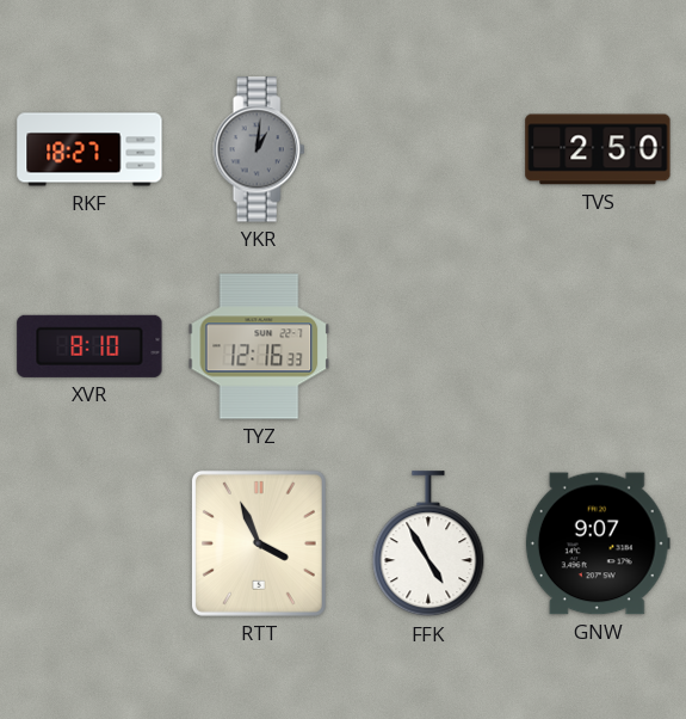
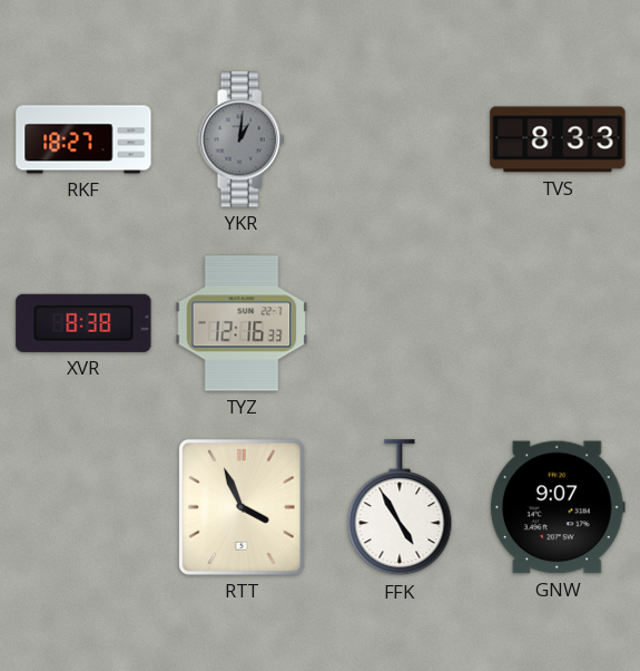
TVS: 2:50 -> 8:33
XVR: 8:10 -> 8:38
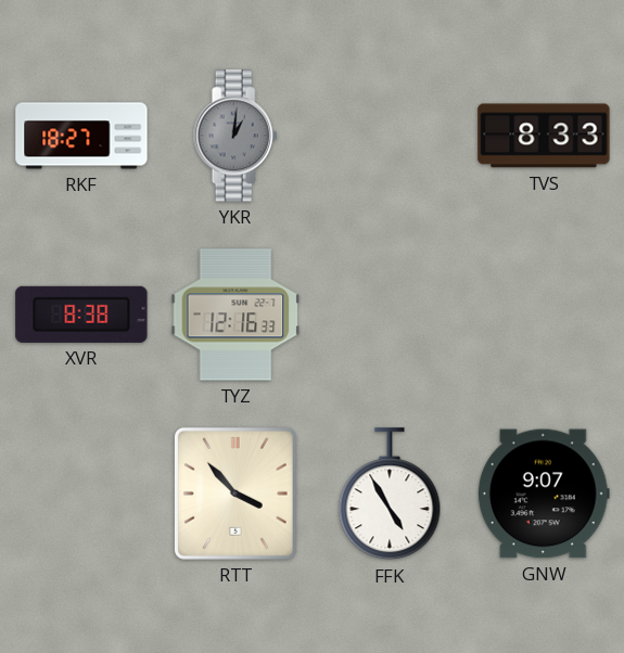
RTT: 3:56 -> 3:53
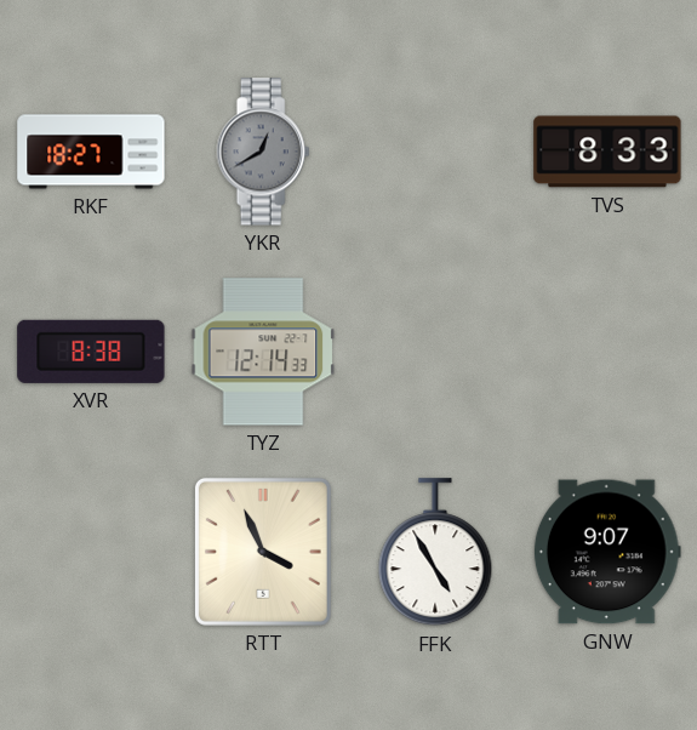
YKR: 1:01 -> 12:40
TYZ: 12:16 -> 12:14
RTT: 3:53 -> 3:56
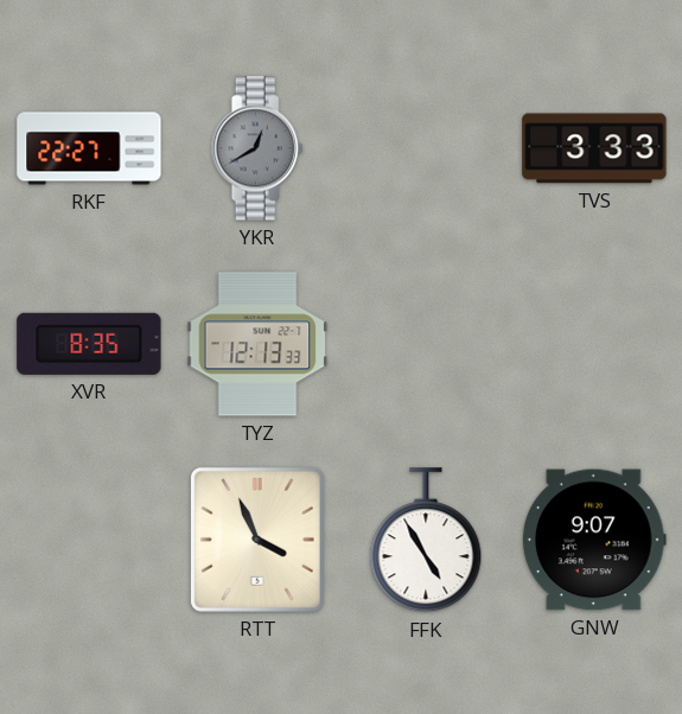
RKF: 18:27 -> 22:27
TVS: 8:33 -> 3:33
XVR: 8:38 -> 8:35
TYZ: 12:14 -> 12:13
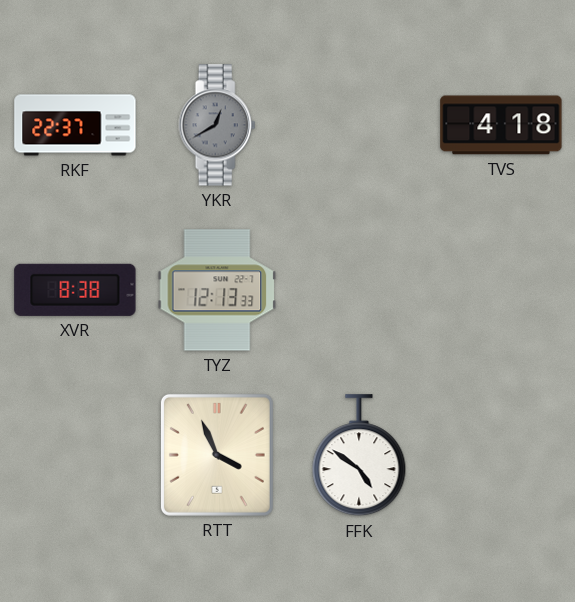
RKF: 22:27 -> 22:37
TVS: 3:33 -> 4:18
XVR: 8:35 -> 8:38
FFK: 4:55 -> 4:51
GNW: 9:07 -> none
